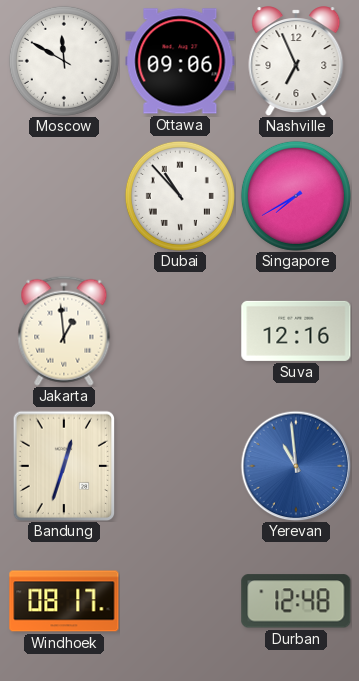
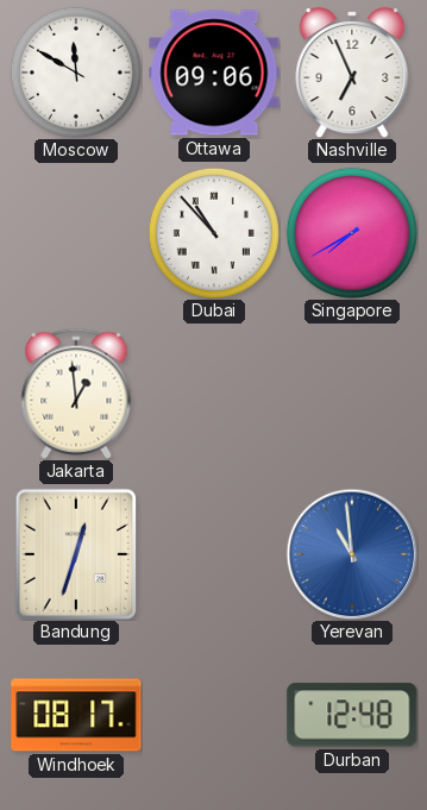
Suva: 12:16 -> none
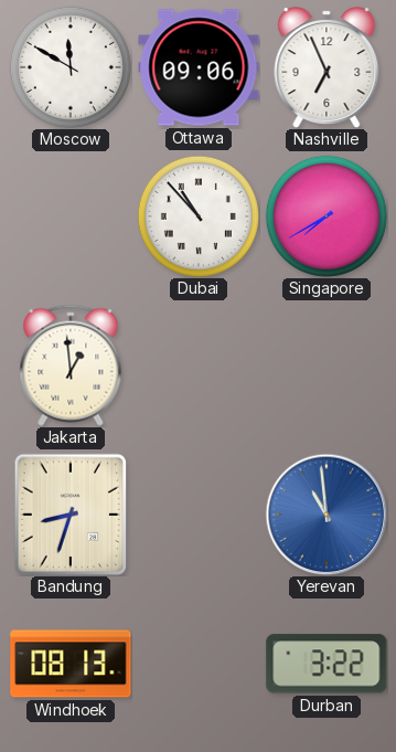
Bandung: 12:33 -> 8:33
Windhoek: 08:17 -> 08:13
Durban: 12:48 -> 3:22
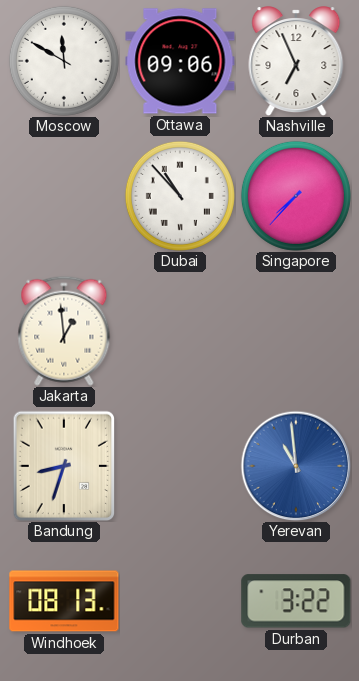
Singapore: 7:40 -> 7:37
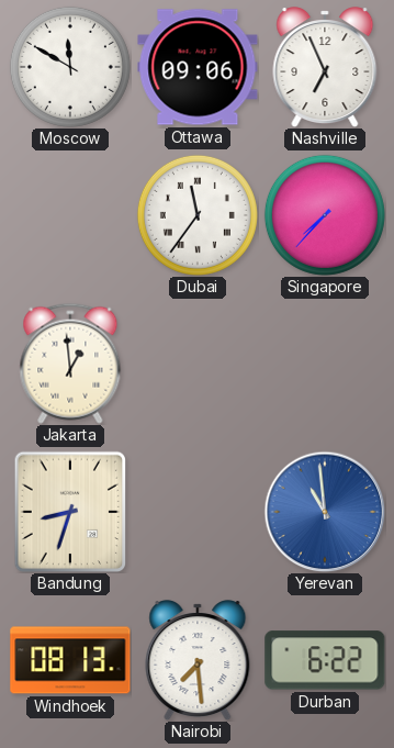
Dubai: 10:53 -> 11:36
Nairobi: none -> 7:29
Durban: 3:22 -> 6:22
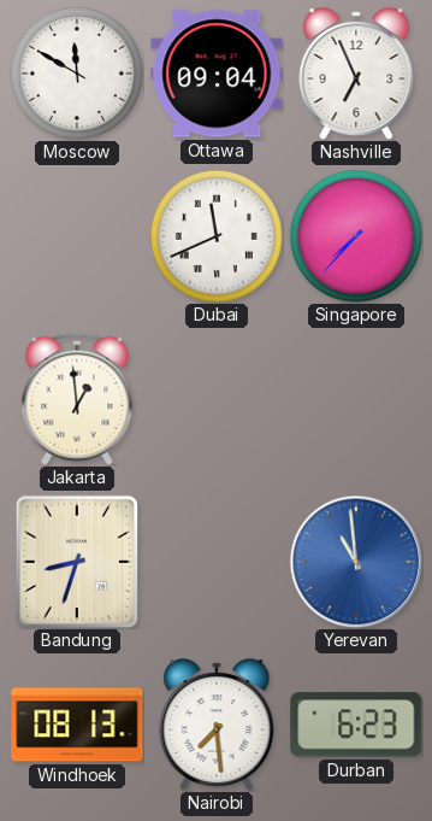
Ottawa: 09:06 -> 09:04
Dubai: 11:36 -> 11:41
Durban: 6:22 -> 6:23
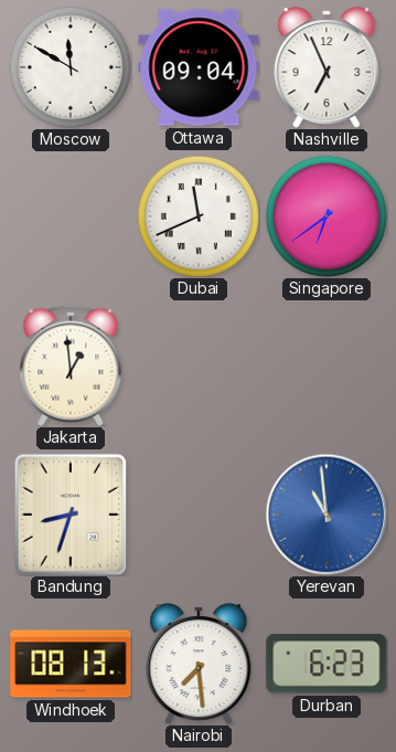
Singapore: 7:37 -> 6:39
